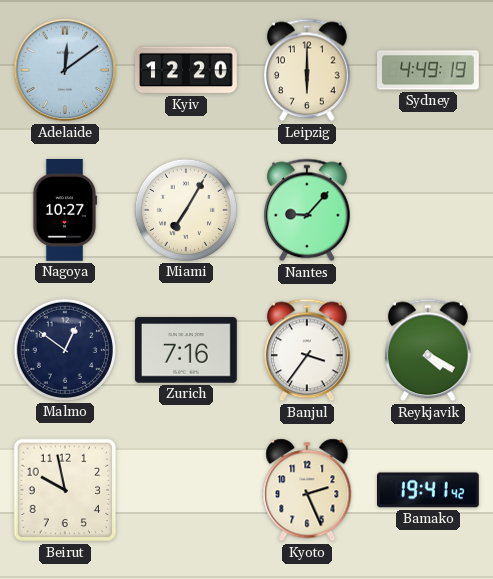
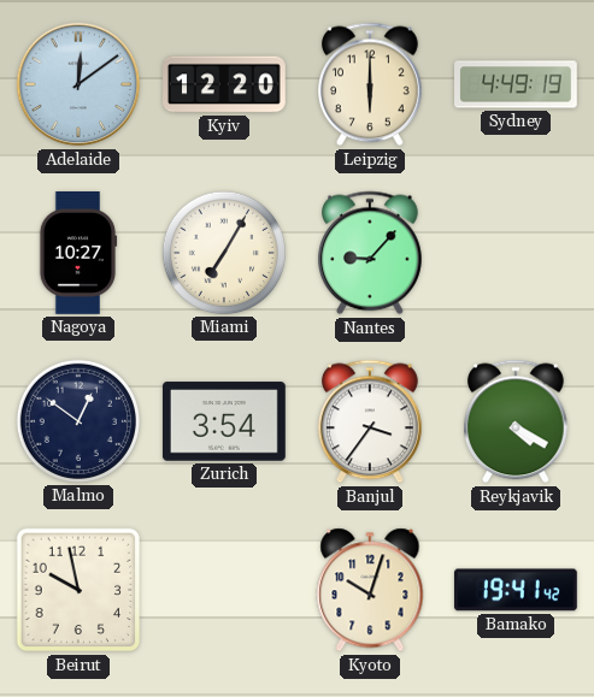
Zurich: 7:16 -> 3:54
Kyoto: 2:26 -> 10:03
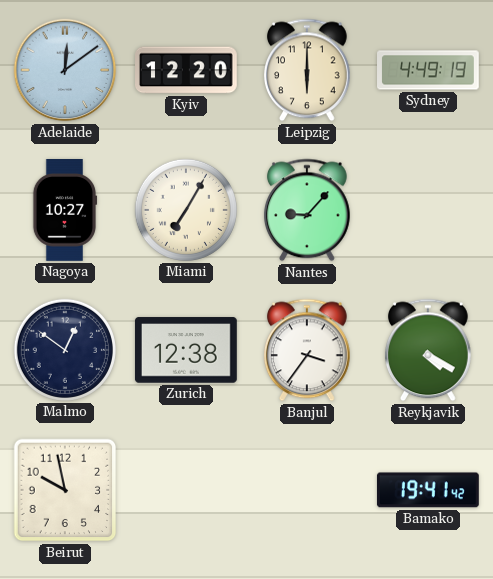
Zurich: 3:54 -> 12:38
Kyoto: 10:03 -> none
